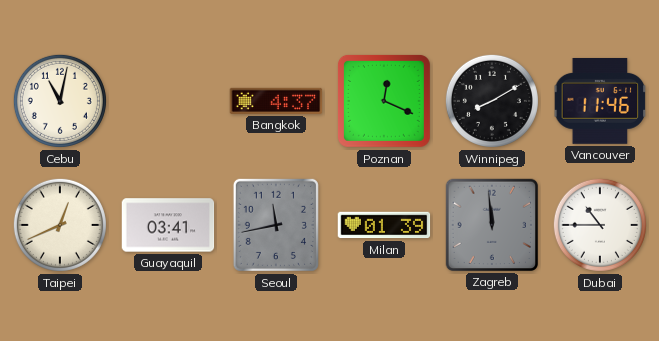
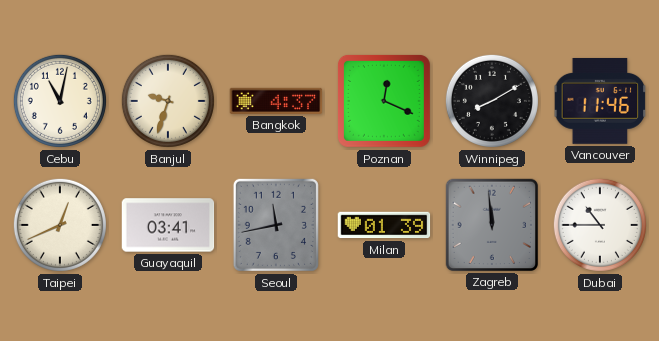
Banjul: none -> 9:33
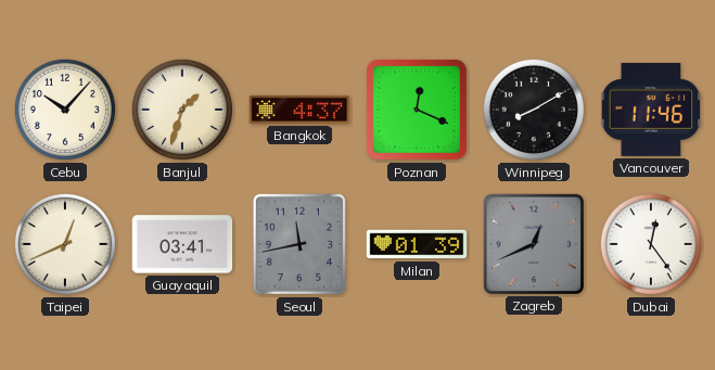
Cebu: 11:02 -> 10:07
Banjul: 9:33 -> 1:33
Zagreb: 11:59 -> 12:41
Dubai: 10:45 -> 12:24
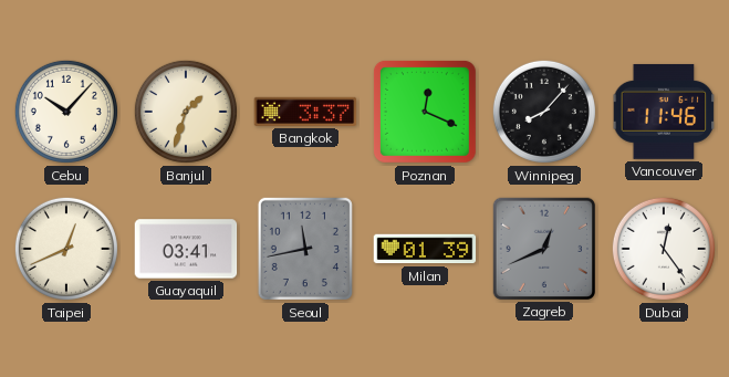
Bangkok: 4:37 -> 3:37
Winnipeg: 8:10 -> 8:07
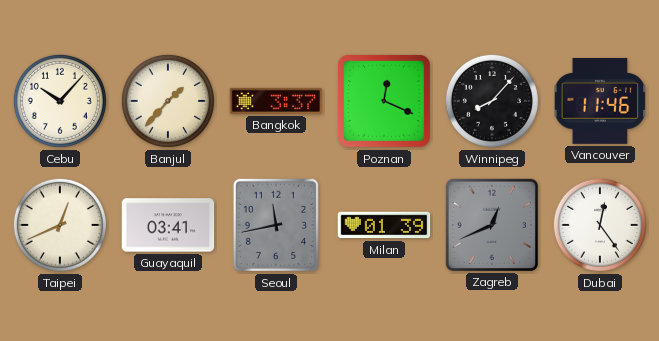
Banjul: 1:33 -> 1:37
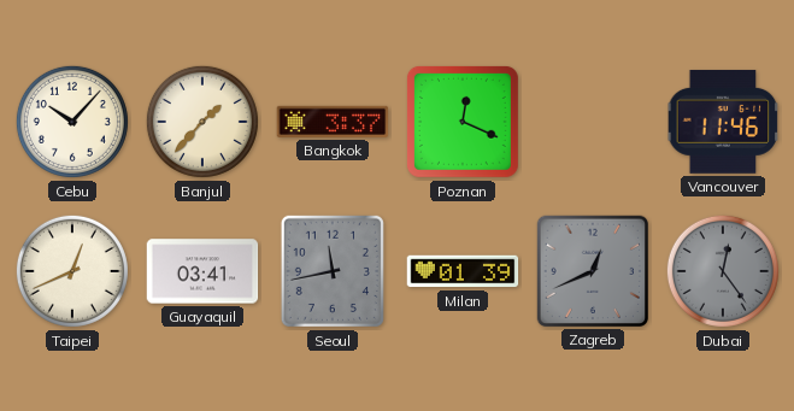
Winnipeg: 8:07 -> none
Dubai dial: white -> grey
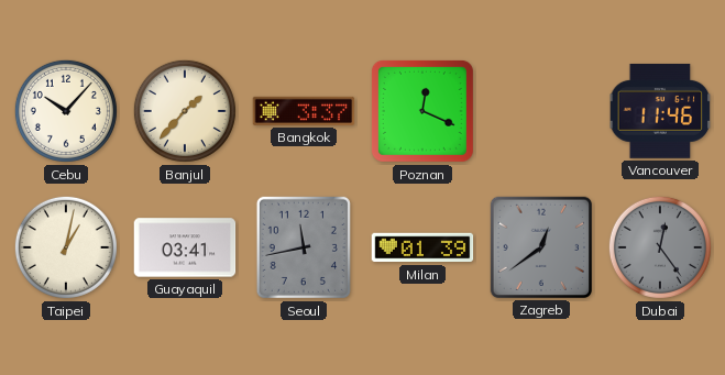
Taipei: 12:41 -> 1:02
Zagreb: 12:41 -> 12:39
